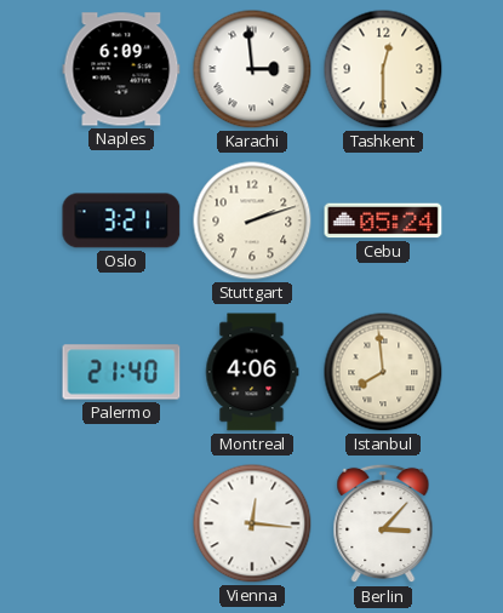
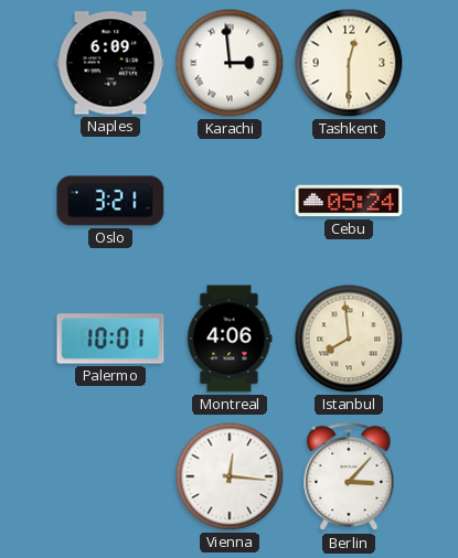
Stuttgart: 2:12 -> none
Palermo: 21:40 -> 10:01
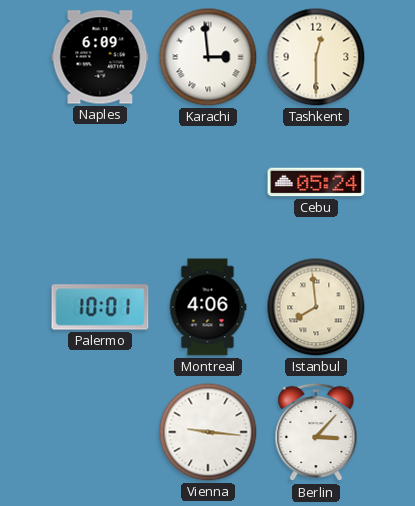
Oslo: 3:21 -> none
Vienna: 12:16 -> 9:16
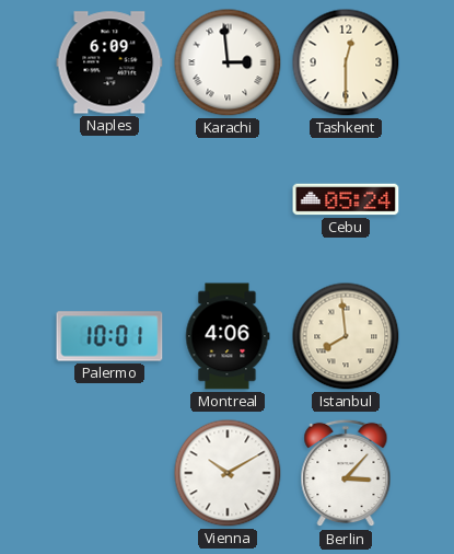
Vienna: 9:16 -> 10:10
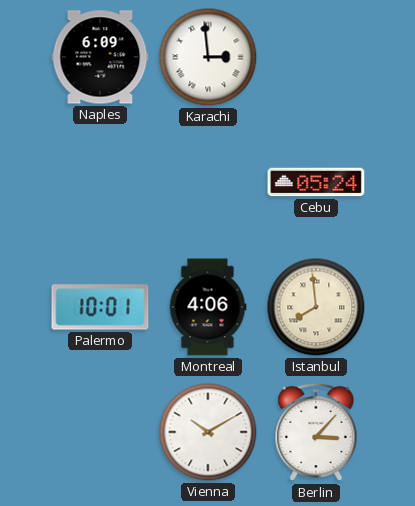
Tashkent: 12:30 -> none
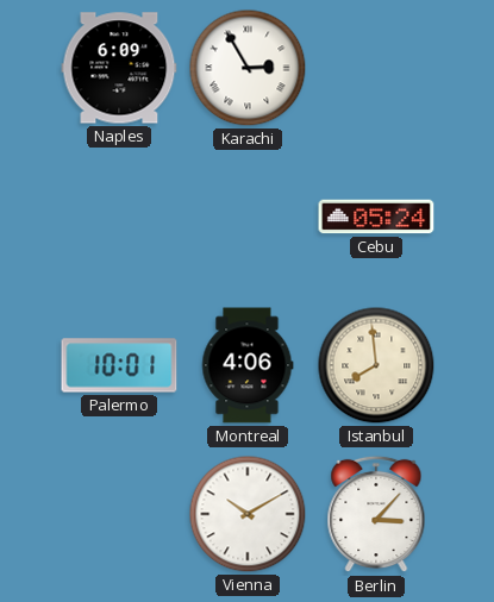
Karachi: 2:59 -> 2:55
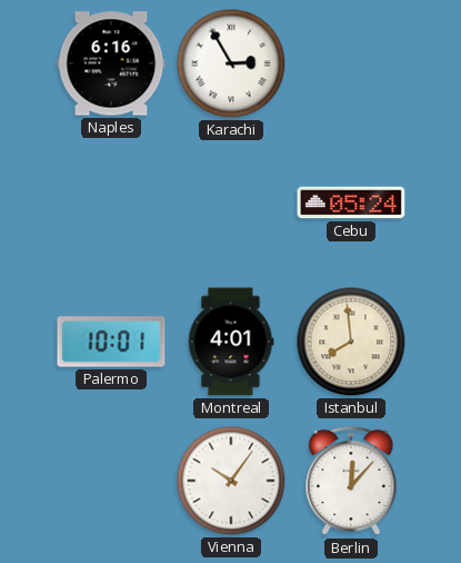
Naples: 6:09 -> 6:16
Montreal: 4:06 -> 4:01
Vienna: 10:10 -> 10:06
Berlin: 3:07 -> 12:07
